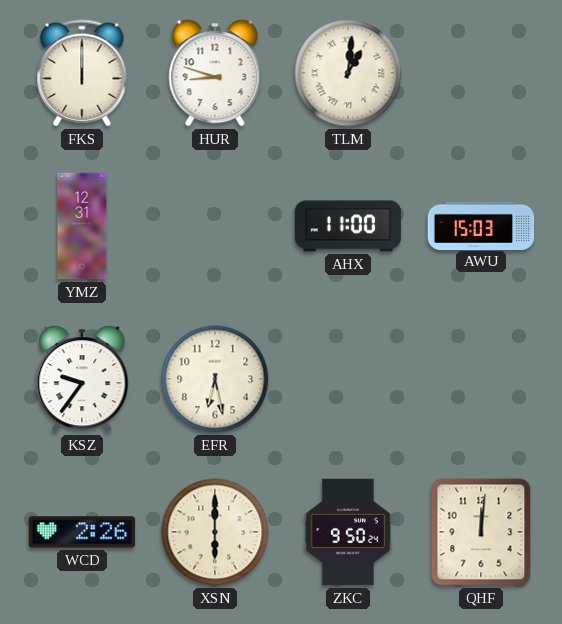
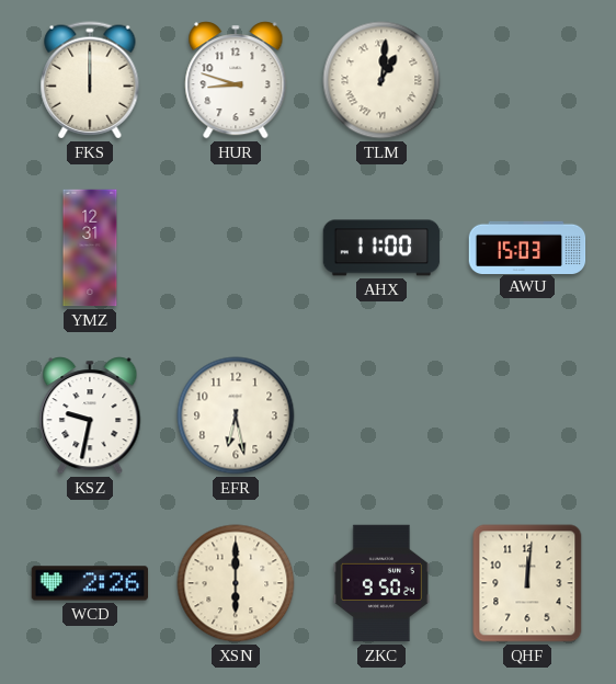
KSZ: 9:36 -> 9:32
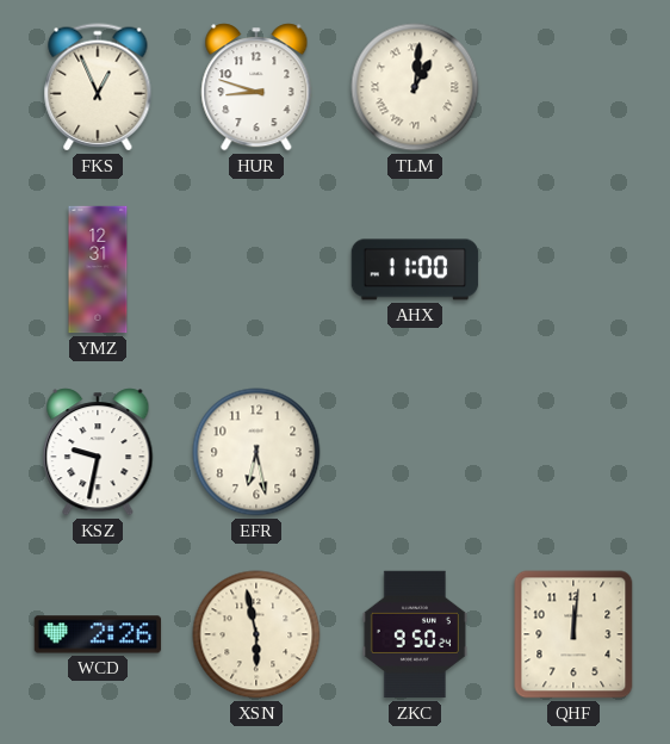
FKS: 12:00 -> 12:56
AWU: 15:03 -> none
XSN: 6:00 -> 5:58
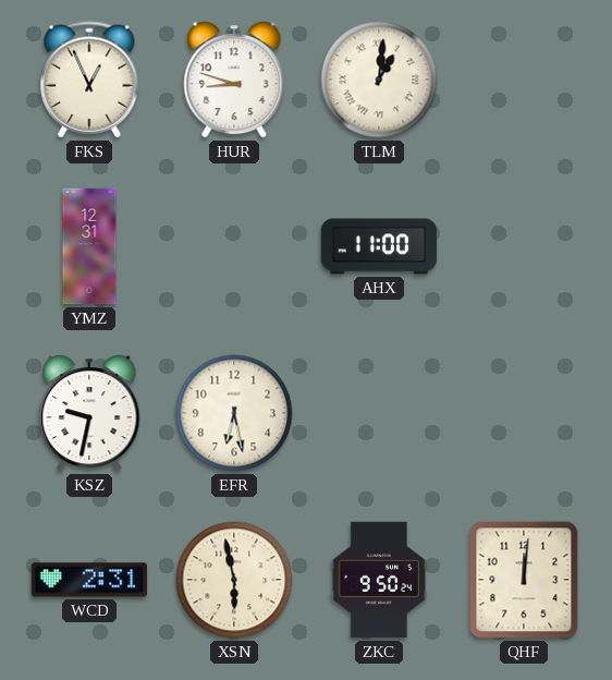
WCD: 2:26 -> 2:31
